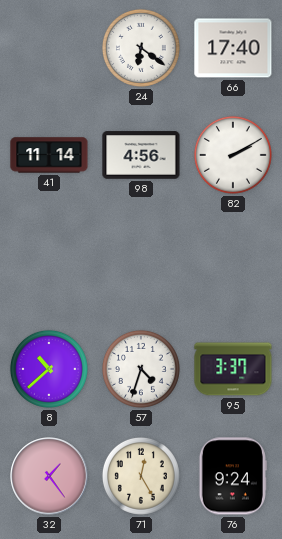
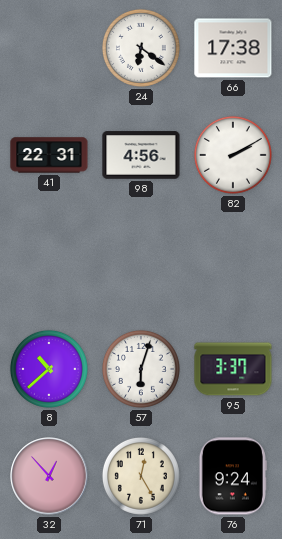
66: 17:40 -> 17:38
41: 11:14 -> 22:31
57: 4:33 -> 6:03
32: 1:24 -> 12:53
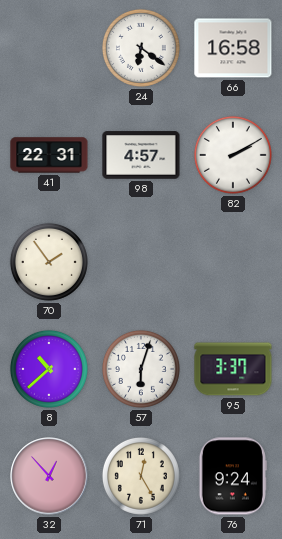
66: 17:38 -> 16:58
98: 4:56 -> 4:57
70: none -> 1:54
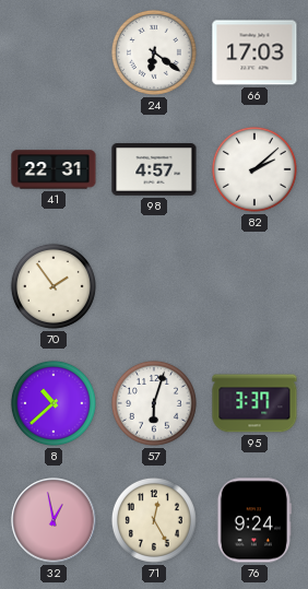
66: 16:58 -> 17:03
82: 2:10 -> 2:08
32: 12:53 -> 12:58
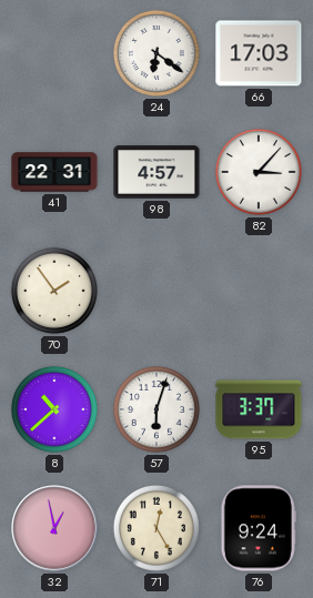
82: 2:08 -> 3:07
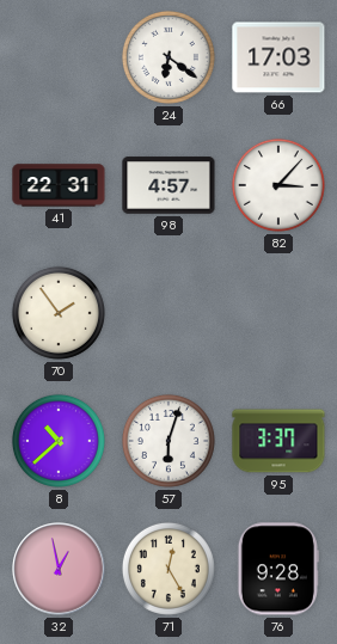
76: 9:24 -> 9:28
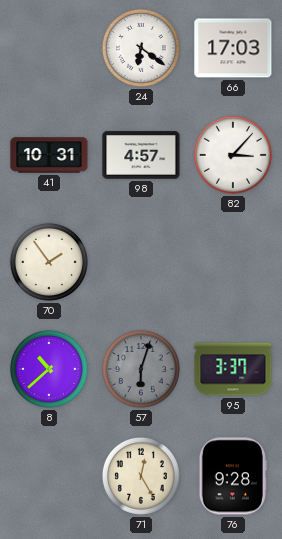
41: 22:31 -> 10:31
57 dial: white -> grey
32: 12:58 -> none
